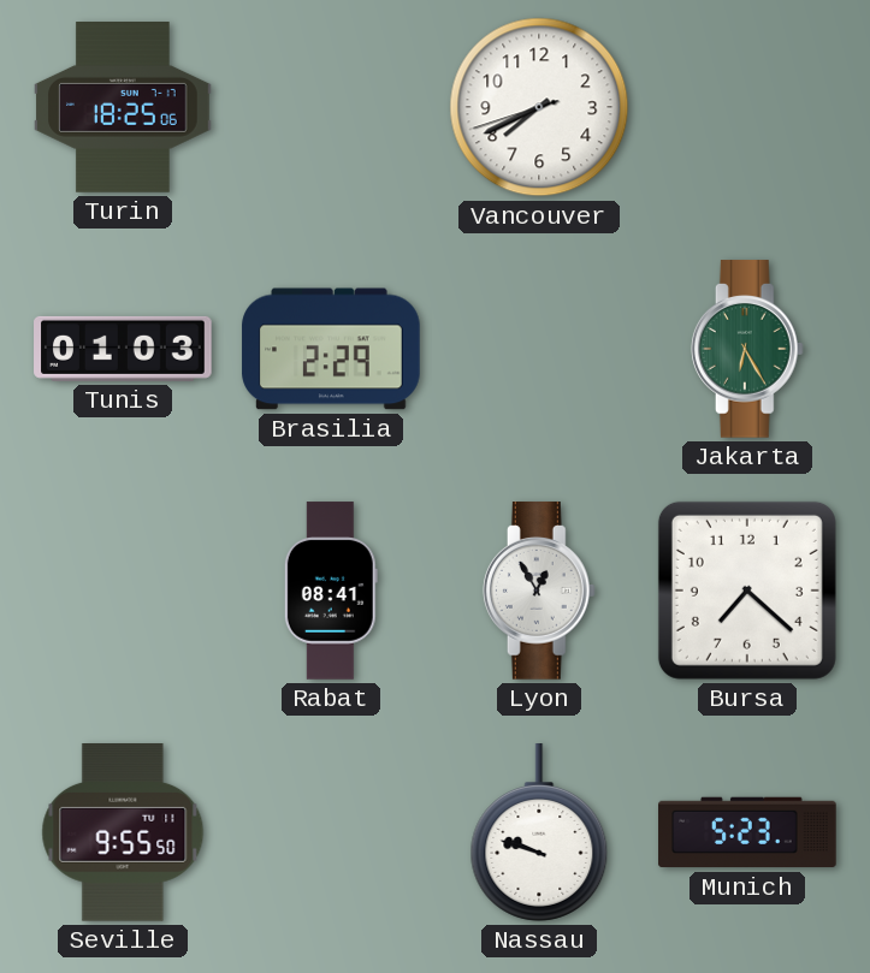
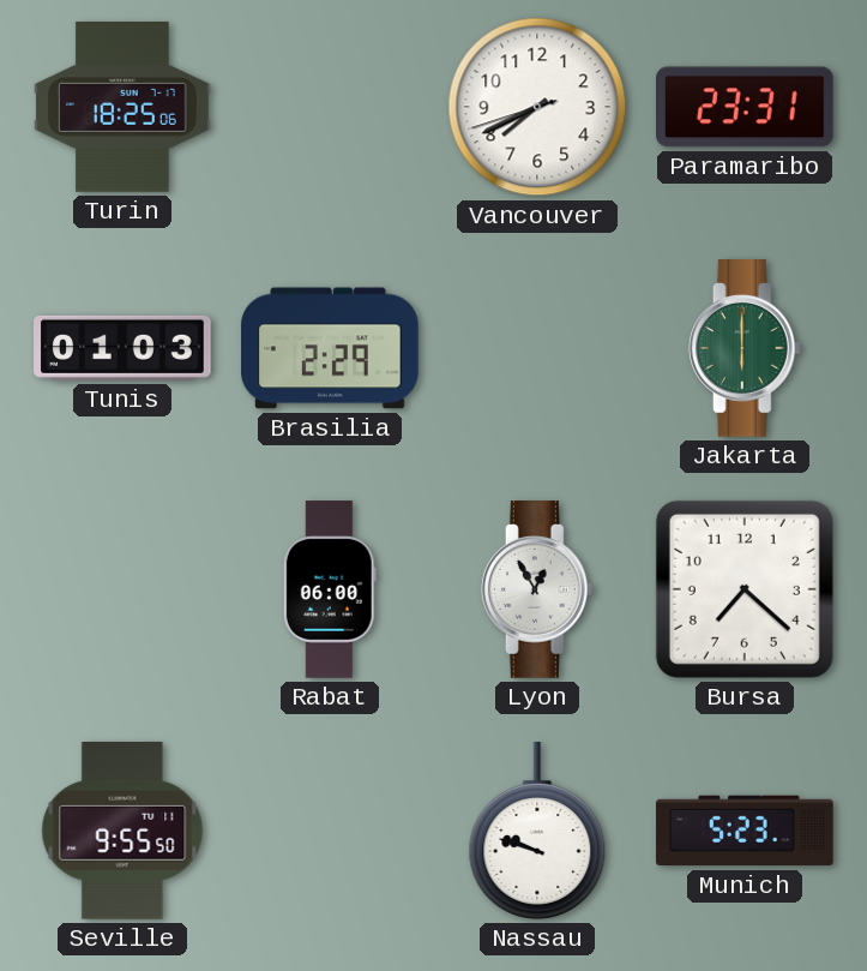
Paramaribo: none -> 23:31
Jakarta: 6:25 -> 6:00
Rabat: 08:41 -> 06:00
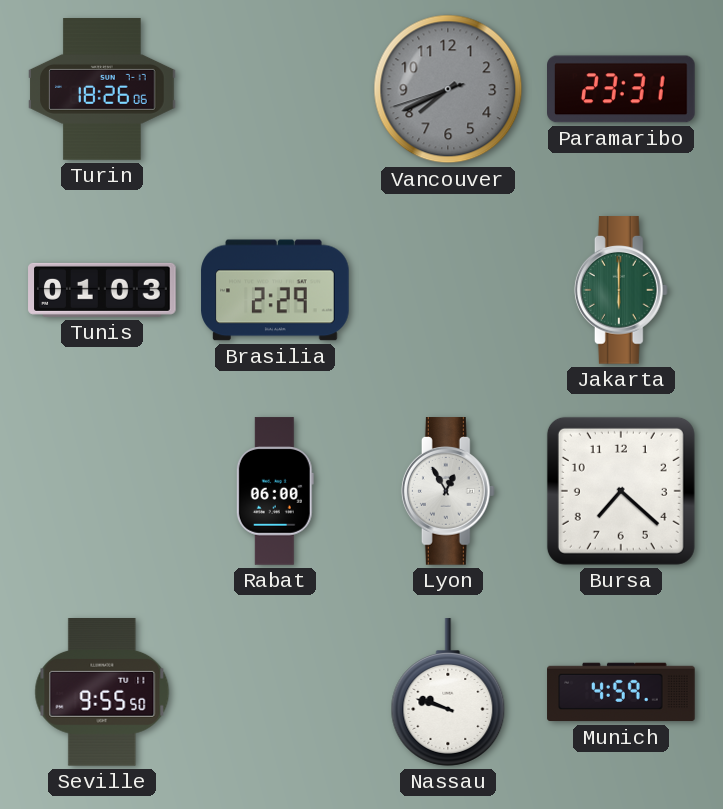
Turin: 18:25 -> 18:26
Vancouver dial: white -> grey
Munich: 5:23 -> 4:59
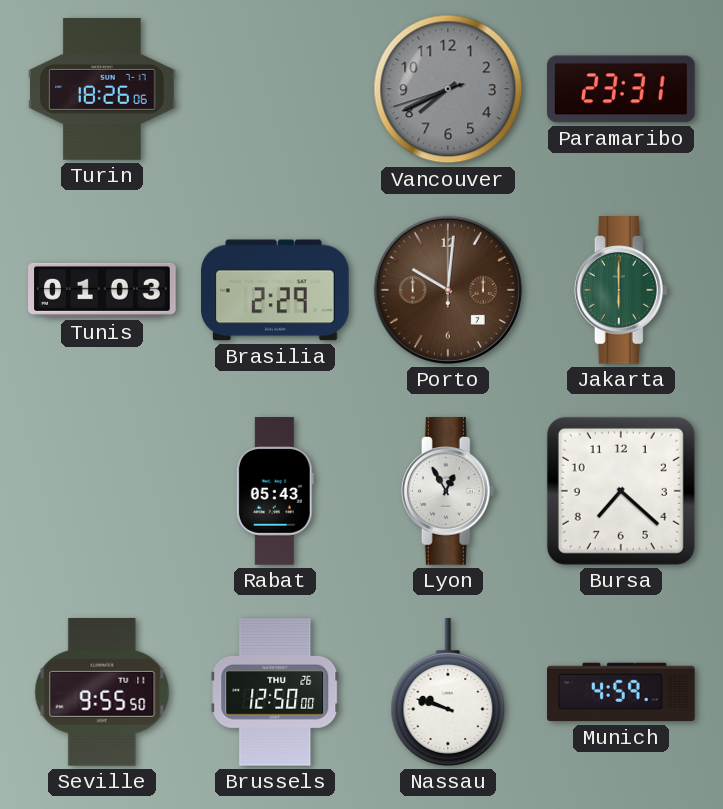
Porto: none -> 10:01
Rabat: 06:00 -> 05:43
Brussels: none -> 12:50
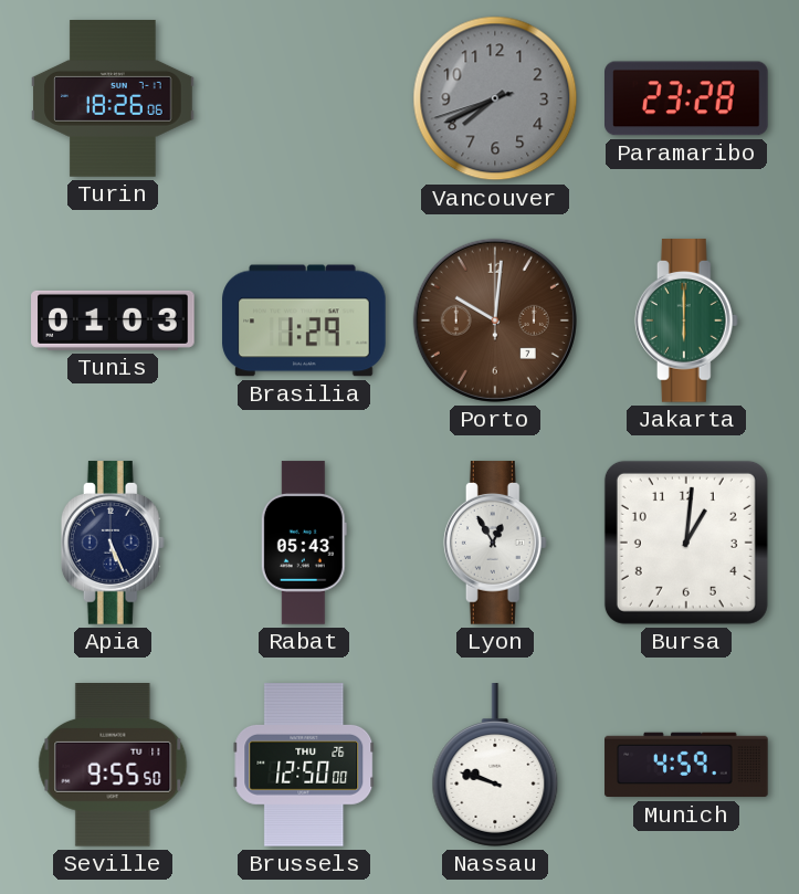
Paramaribo: 23:31 -> 23:28
Brasilia: 2:29 -> 1:29
Apia: none -> 5:26
Bursa: 7:22 -> 1:01
